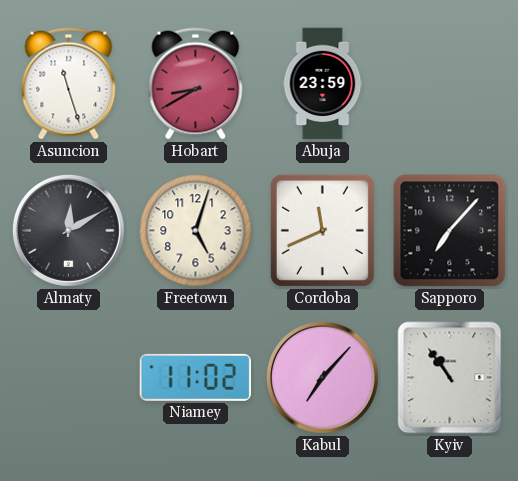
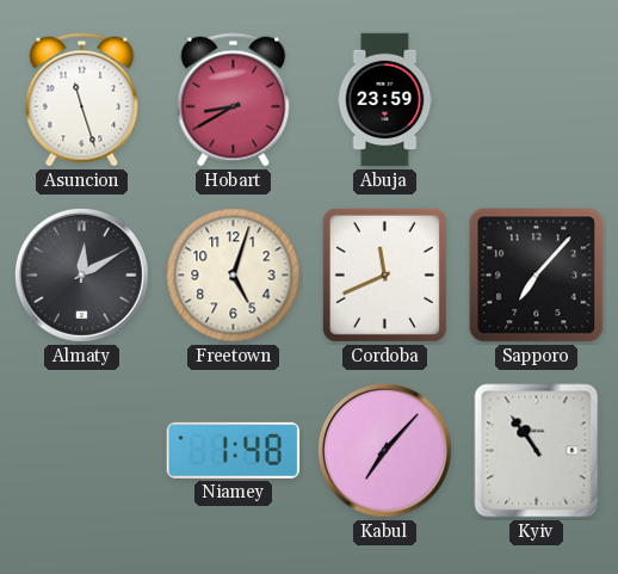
Niamey: 11:02 -> 1:48
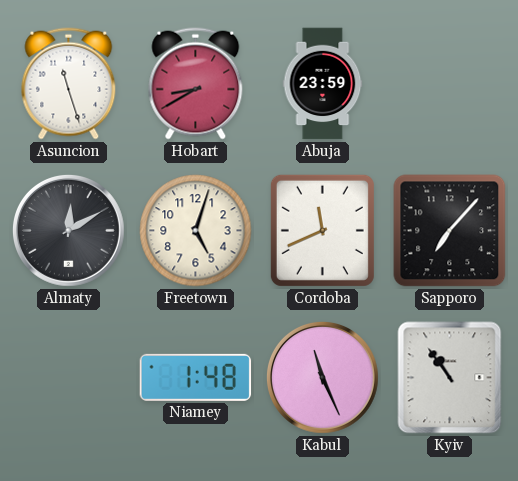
Kabul: 7:07 -> 11:26
